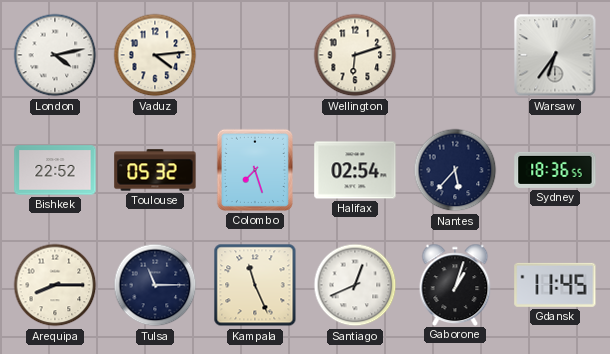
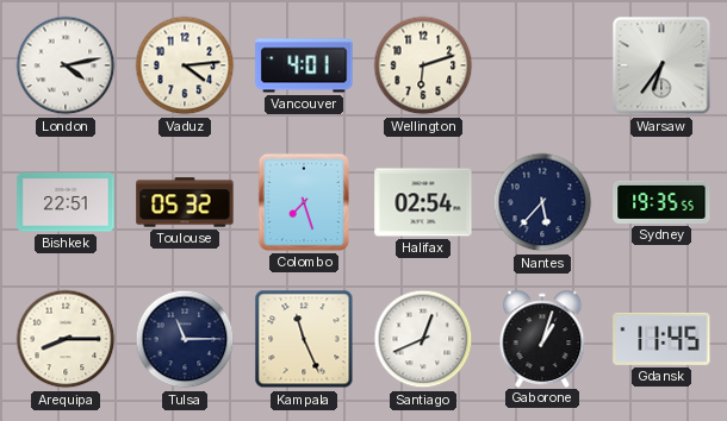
Vancouver: none -> 4:01
Bishkek: 22:52 -> 22:51
Sydney: 18:36 -> 19:35
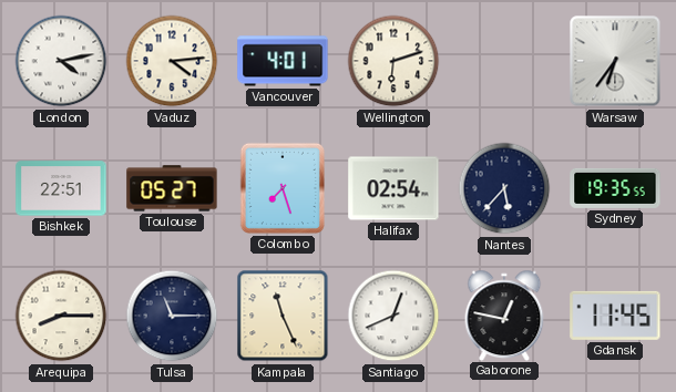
Toulouse: 05:32 -> 05:27
Gaborone: 1:03 -> 12:47
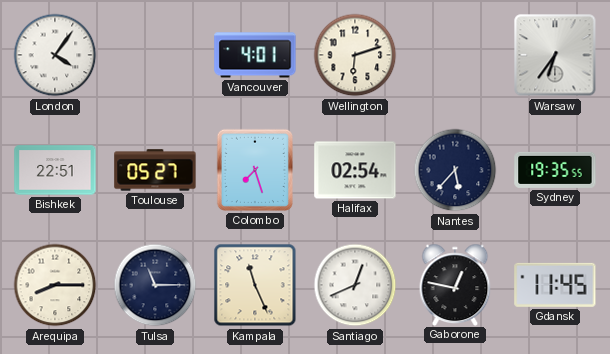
London: 4:13 -> 4:06
Vaduz: 4:14 -> none
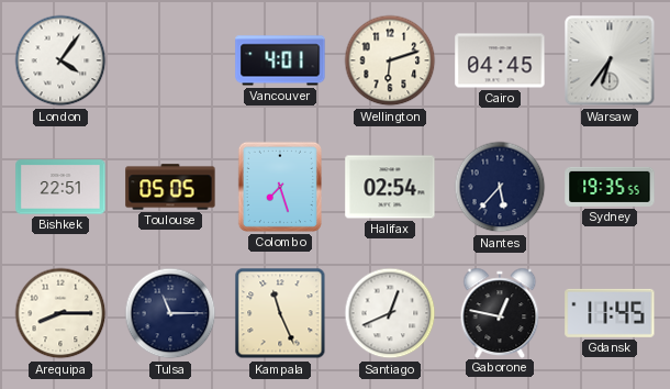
Cairo: none -> 04:45
Toulouse: 05:27 -> 05:05
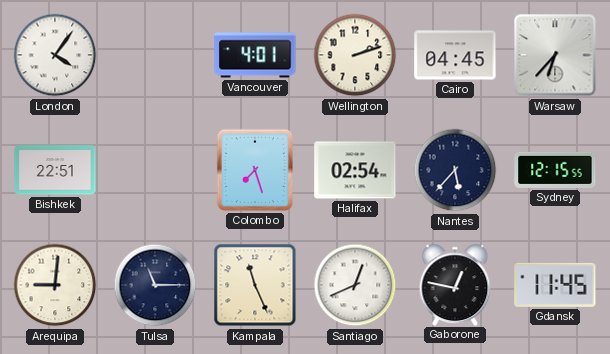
Wellington: 6:12 -> 2:12
Warsaw: 6:36 -> 6:37
Toulouse: 05:05 -> none
Sydney: 19:35 -> 12:15
Arequipa: 8:15 -> 9:01
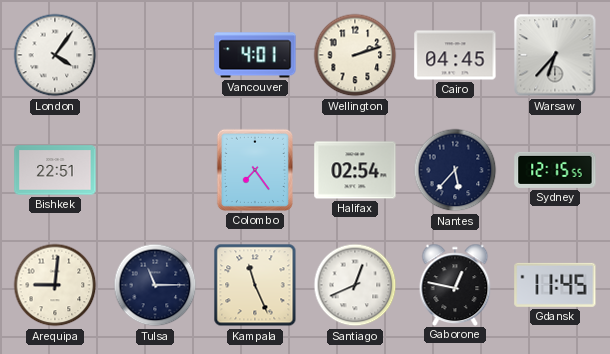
Colombo: 7:27 -> 7:24
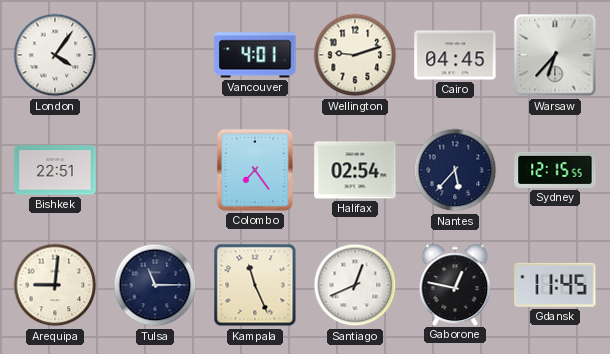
Wellington: 2:12 -> 9:12
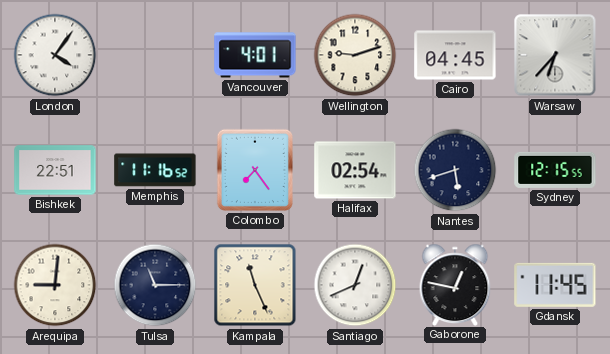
Memphis: none -> 11:16
Nantes: 5:37 -> 5:42
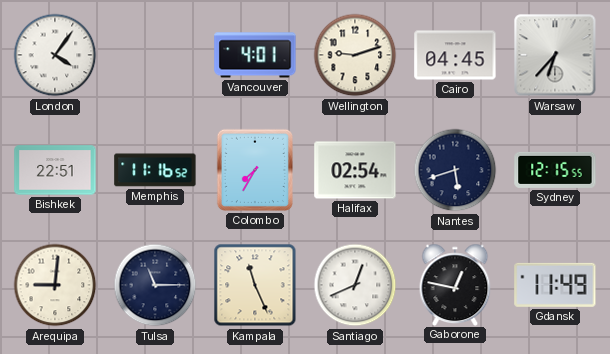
Colombo: 7:24 -> 7:35
Gdansk: 11:45 -> 11:49
